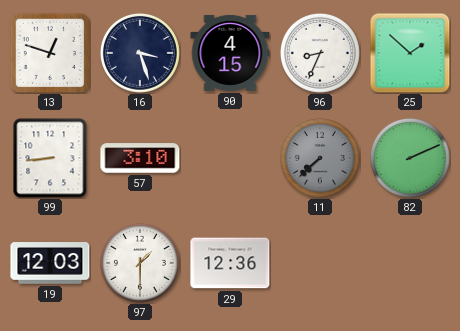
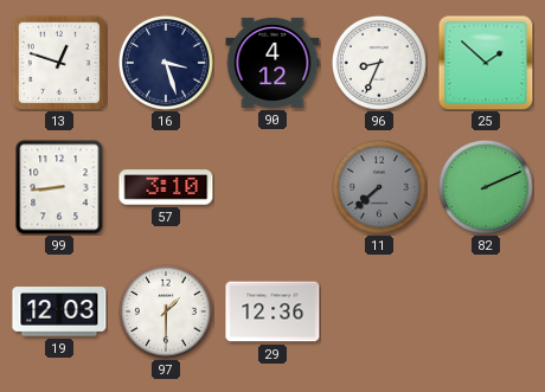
90: 4:15 -> 4:12
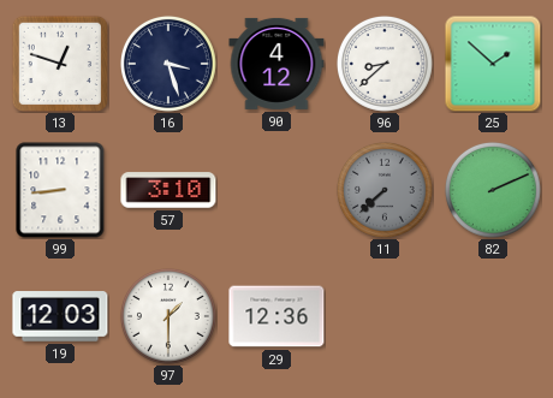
96: 8:34 -> 8:38
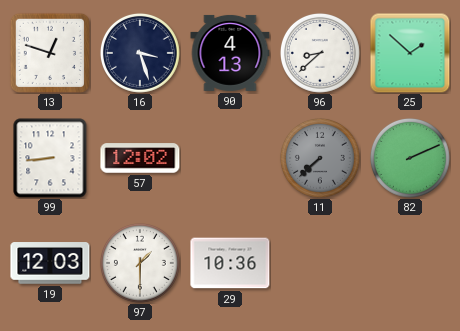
90: 4:12 -> 4:13
57: 3:10 -> 12:02
29: 12:36 -> 10:36
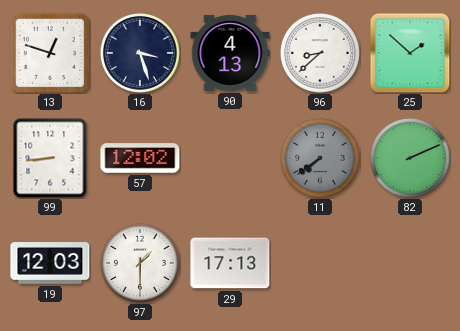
11: 7:38 -> 7:39
29: 10:36 -> 17:13
